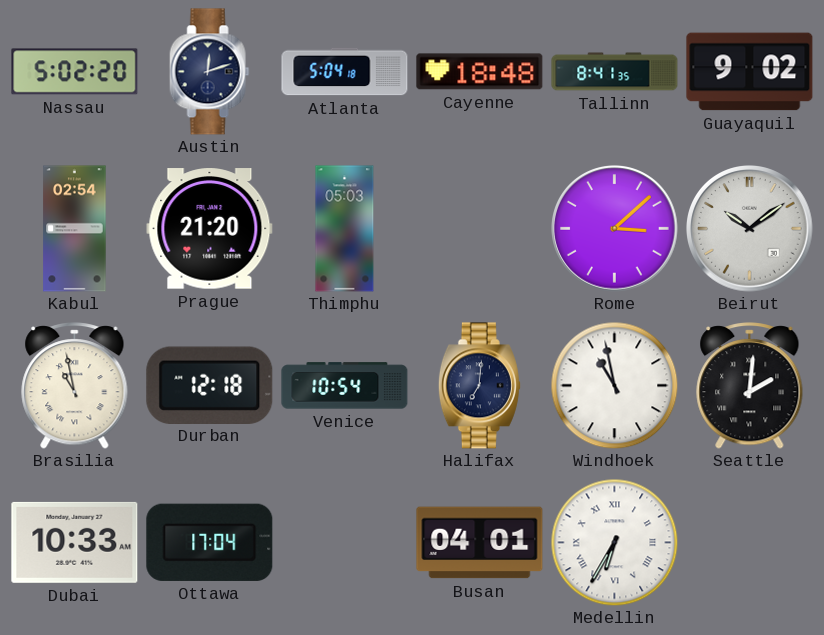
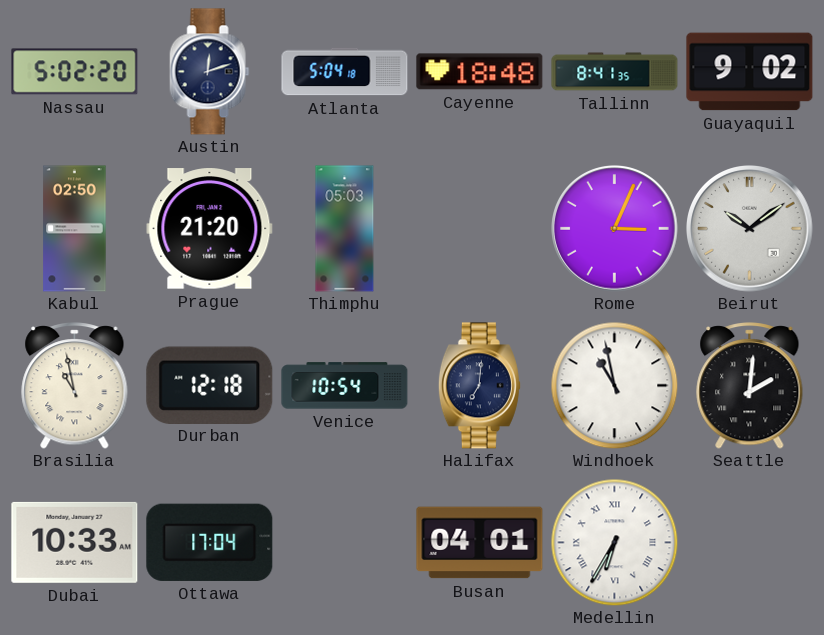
Kabul: 02:54 -> 02:50
Rome: 3:08 -> 3:04
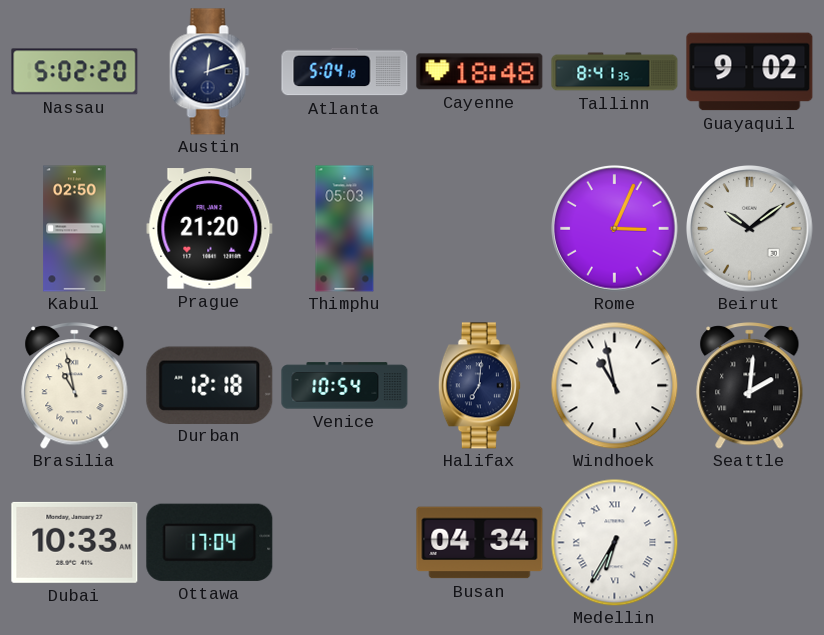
Busan: 04:01 -> 04:34
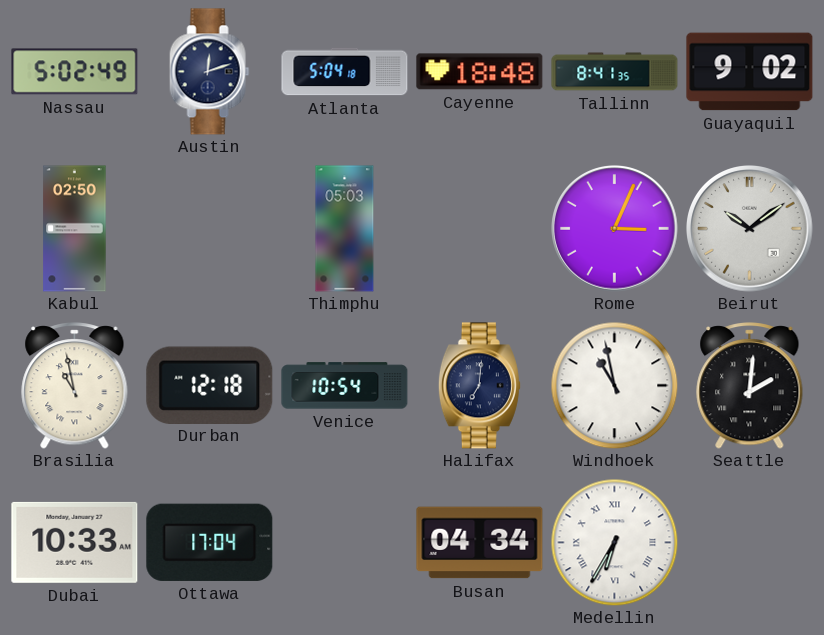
Nassau: 5:02:20 -> 5:02:49
Prague: 21:20 -> none
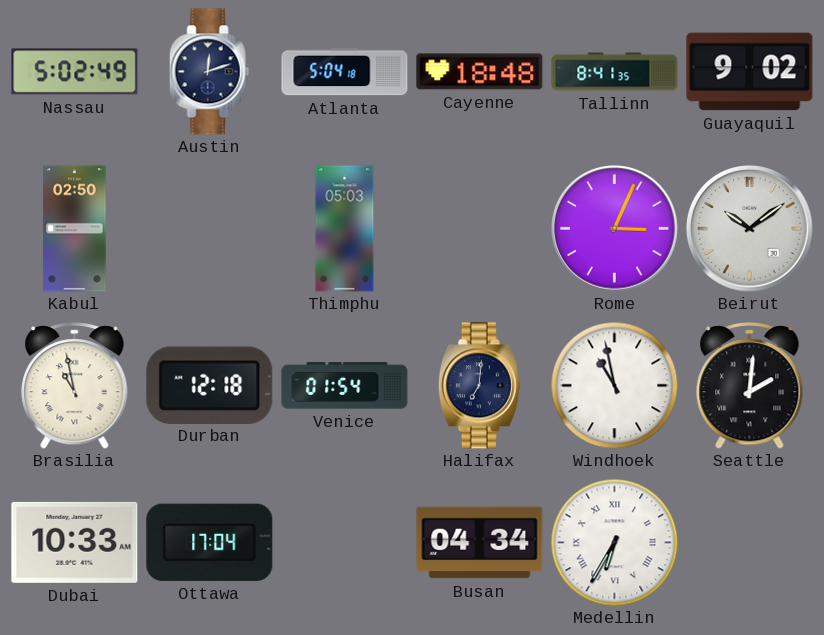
Venice: 10:54 -> 01:54
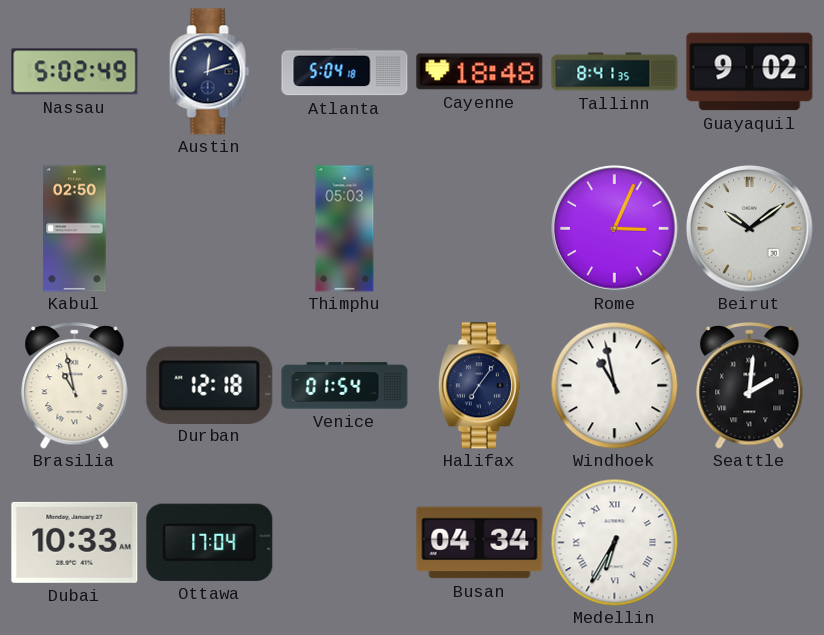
Halifax: 7:01 -> 7:06
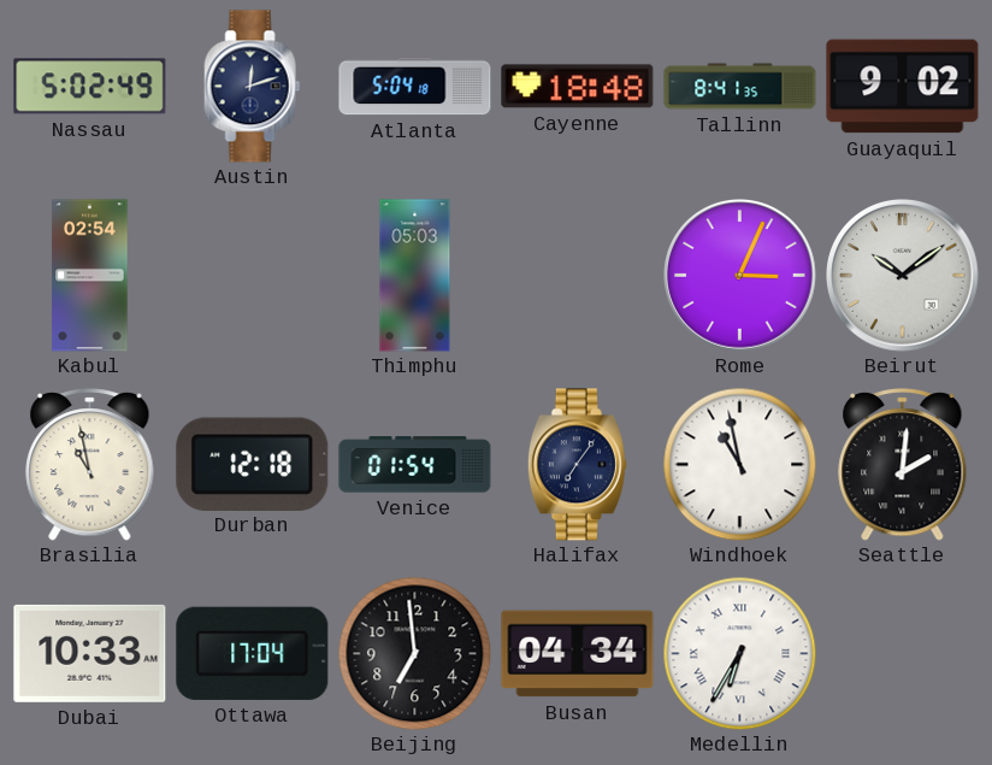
Kabul: 02:50 -> 02:54
Beijing: none -> 6:59
